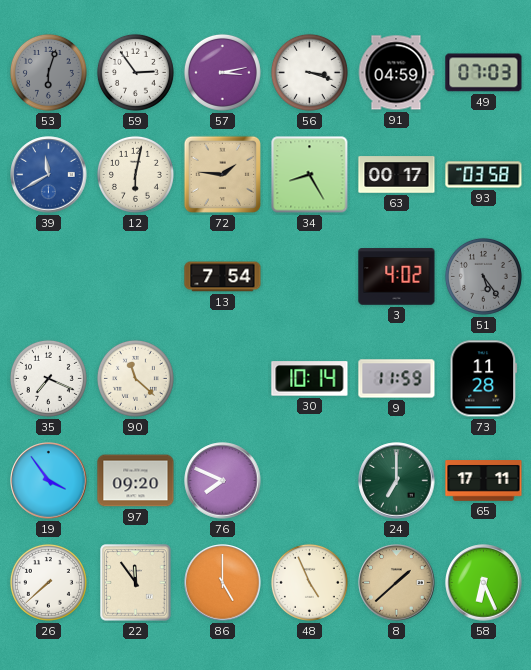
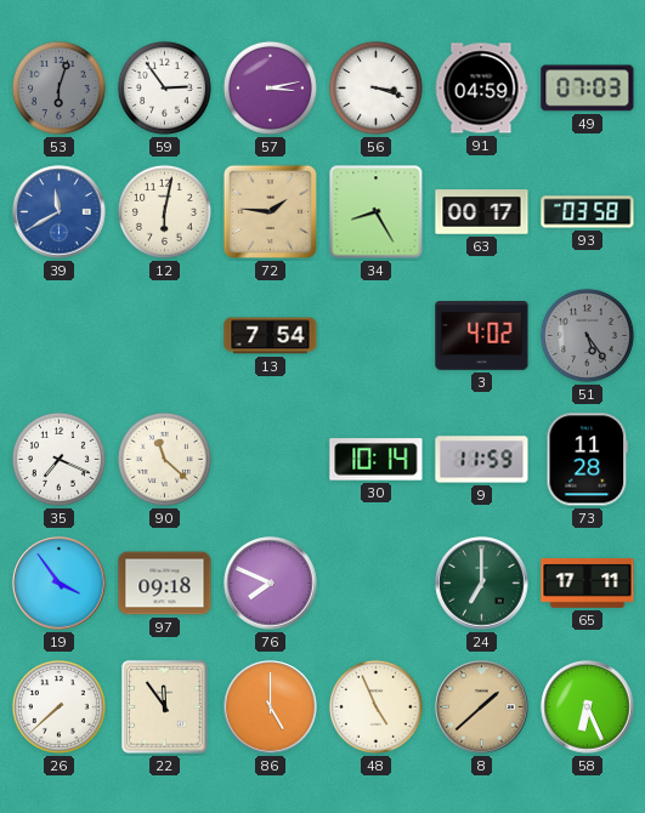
97: 09:20 -> 09:18
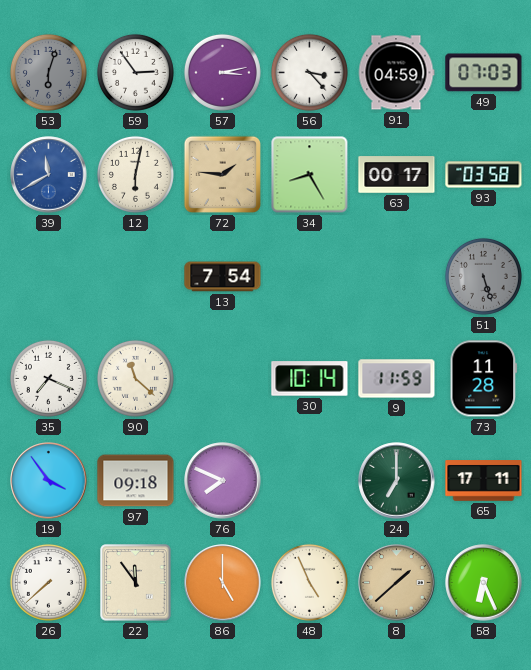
56: 3:18 -> 3:23
3: 4:02 -> none
51: 5:24 -> 5:27
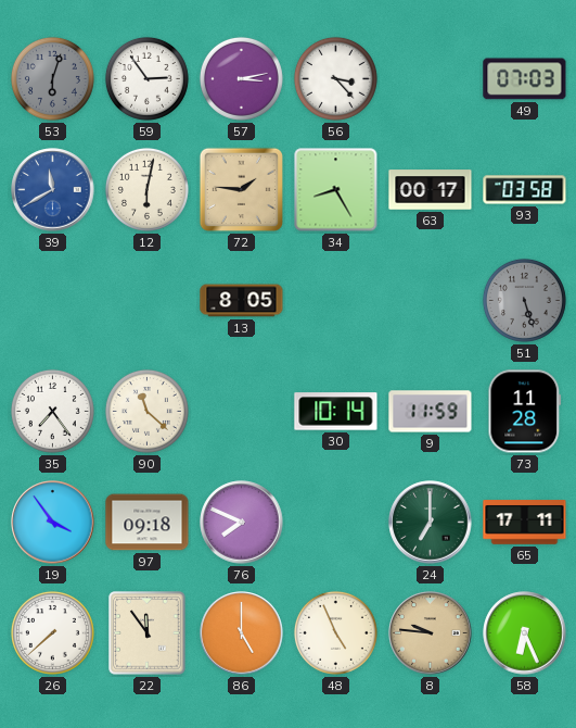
91: 04:59 -> none
13: 7:54 -> 8:05
35: 7:19 -> 7:24
8: 1:38 -> 9:46
